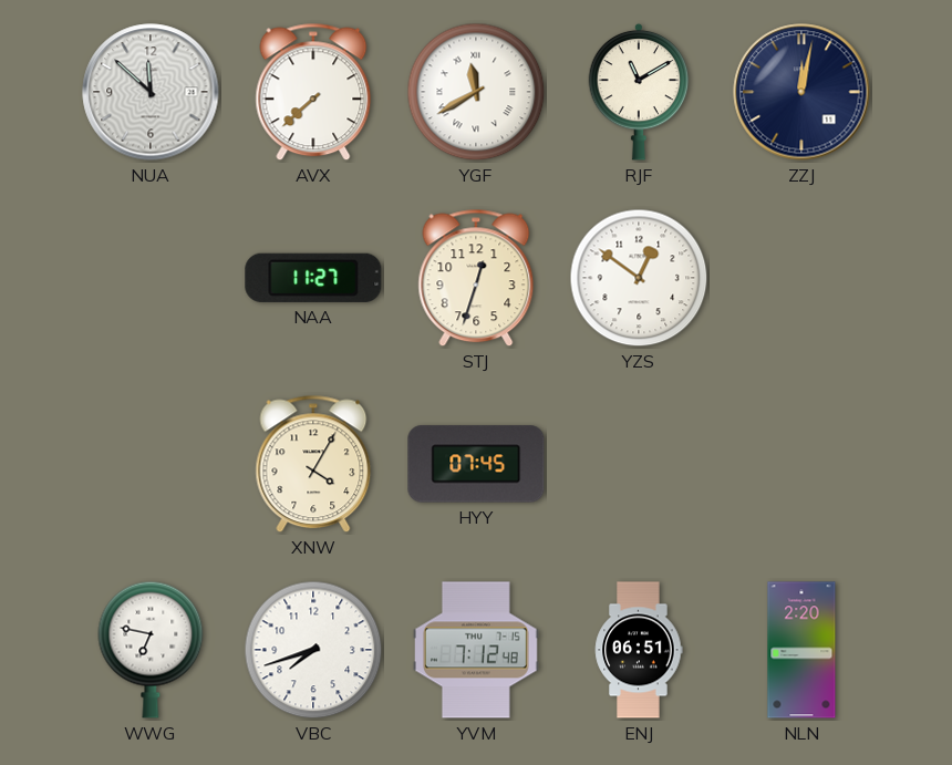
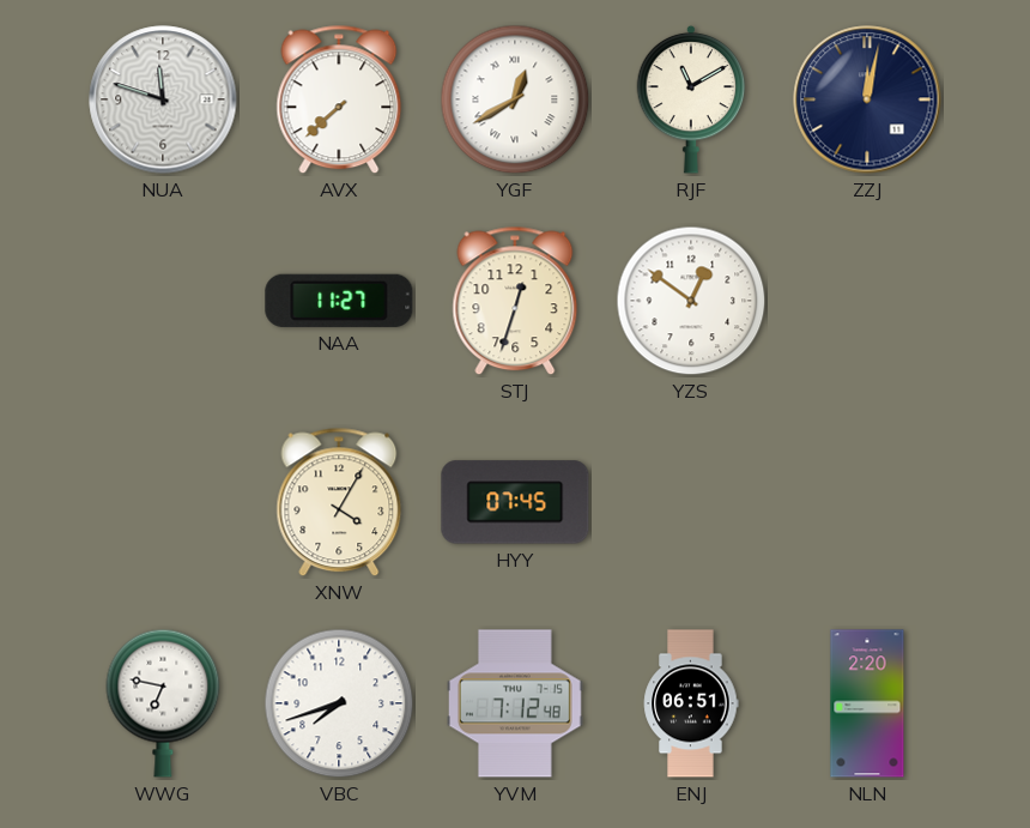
NUA: 11:52 -> 11:48
YGF: 11:40 -> 12:40
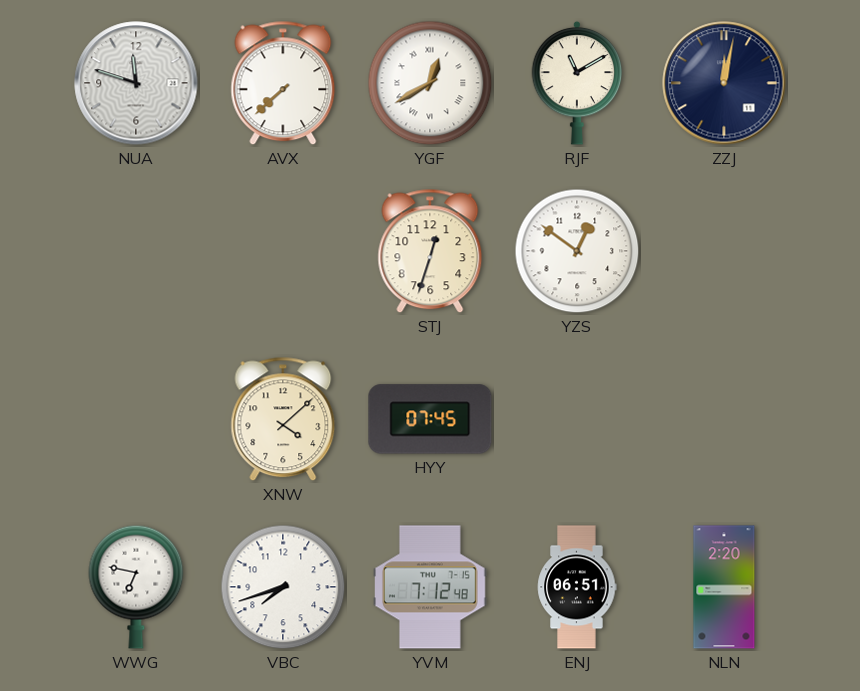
NAA: 11:27 -> none
XNW: 4:05 -> 4:08
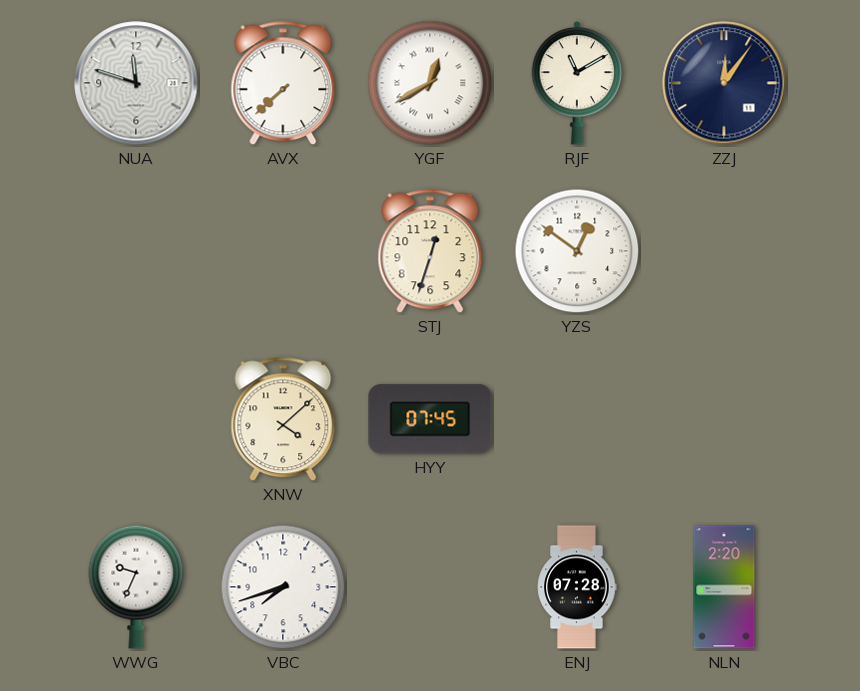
ZZJ: 12:02 -> 12:06
WWG: 6:47 -> 9:34
YVM: 7:12 -> none
ENJ: 06:51 -> 07:28
